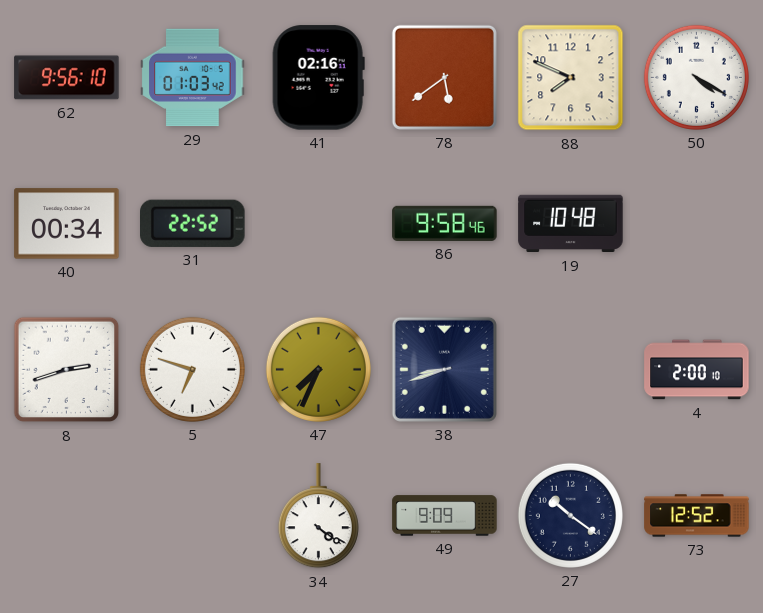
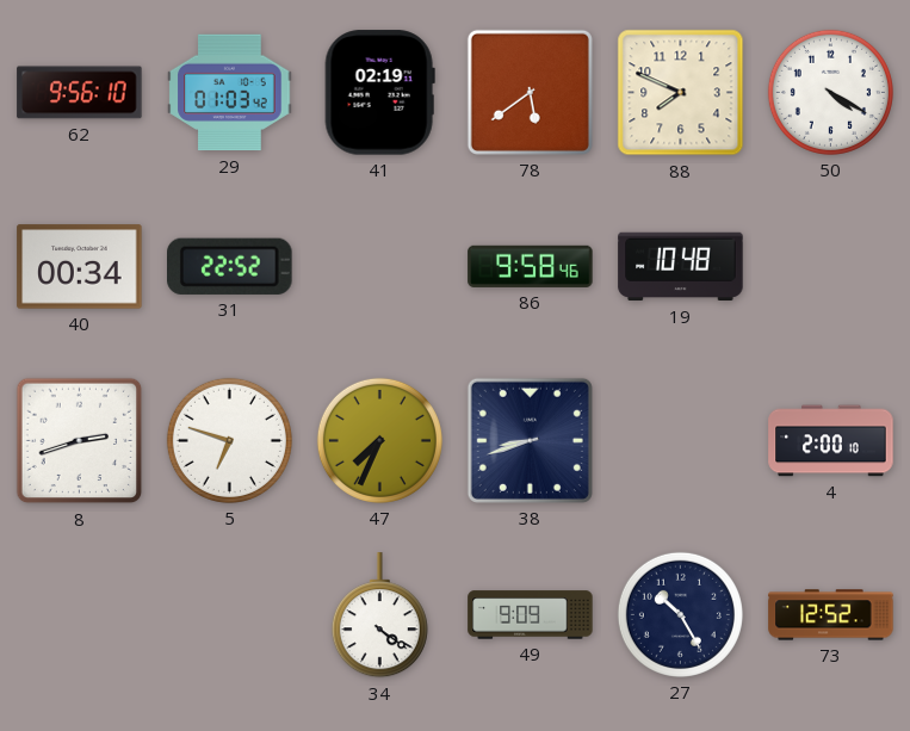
41: 02:16 -> 02:19
27: 10:21 -> 10:25
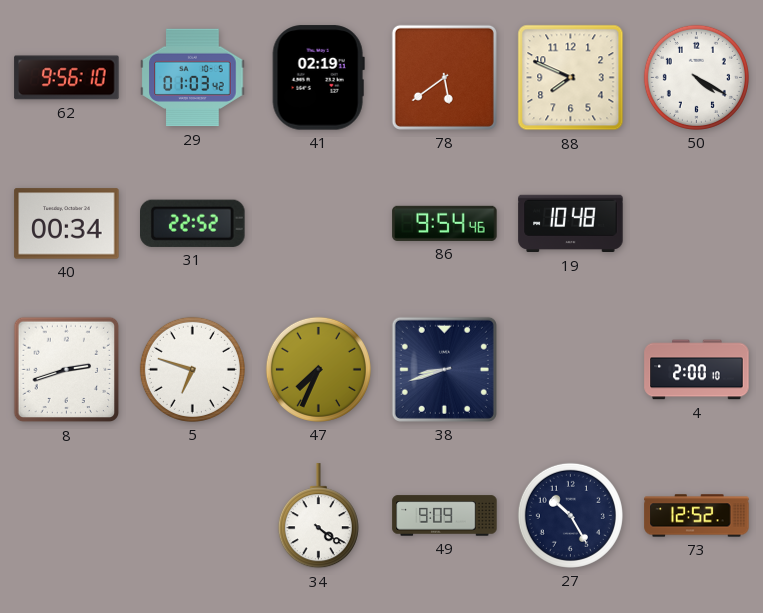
86: 9:58 -> 9:54
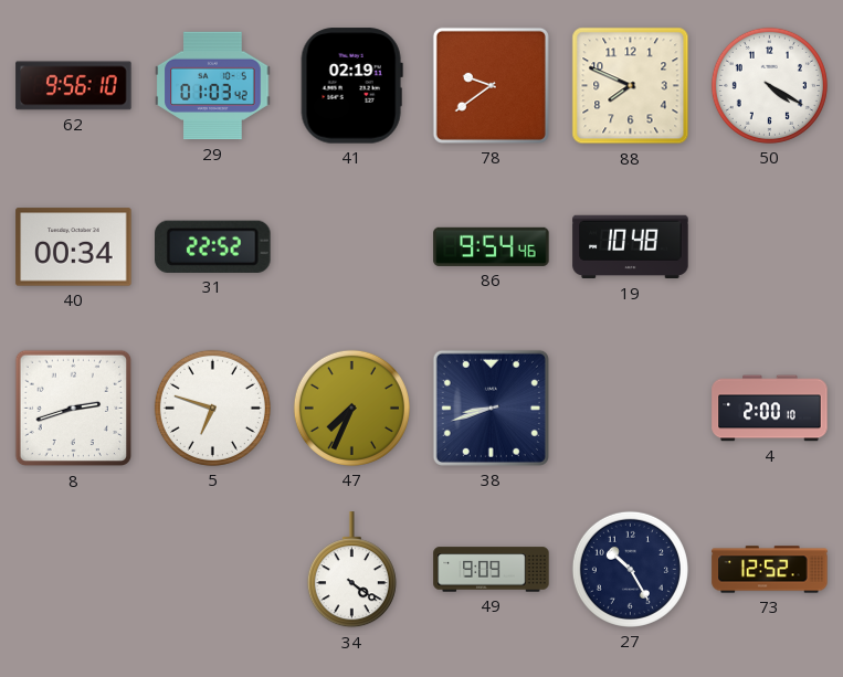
78: 5:39 -> 9:39
